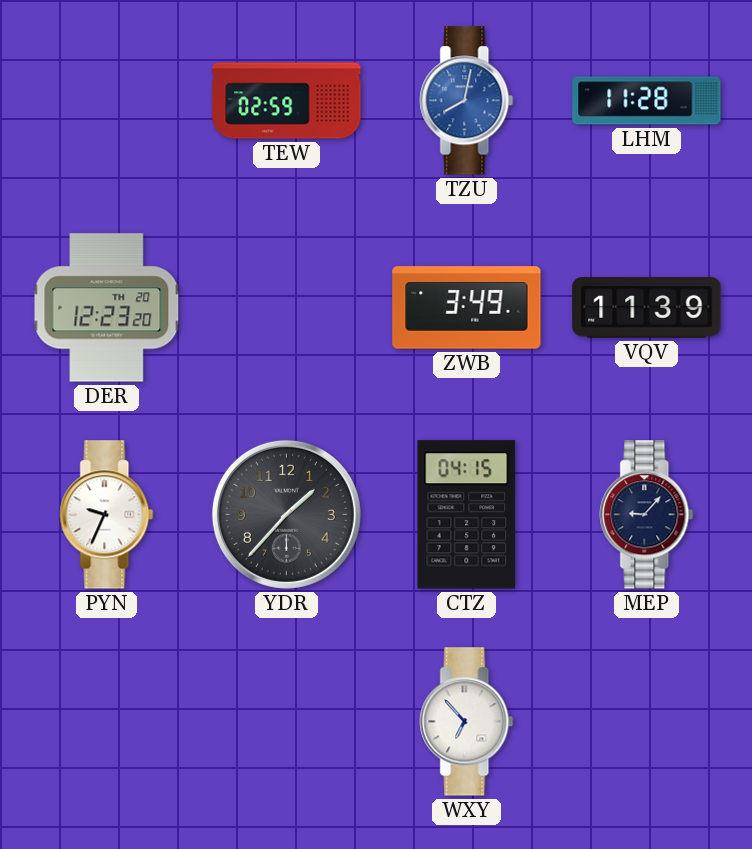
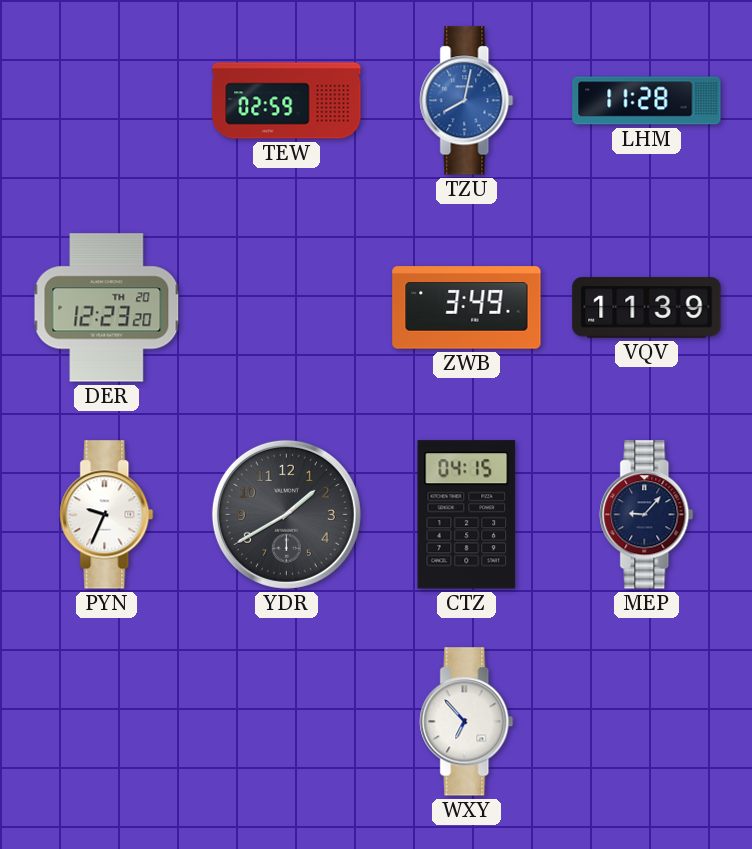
YDR: 1:37 -> 1:40
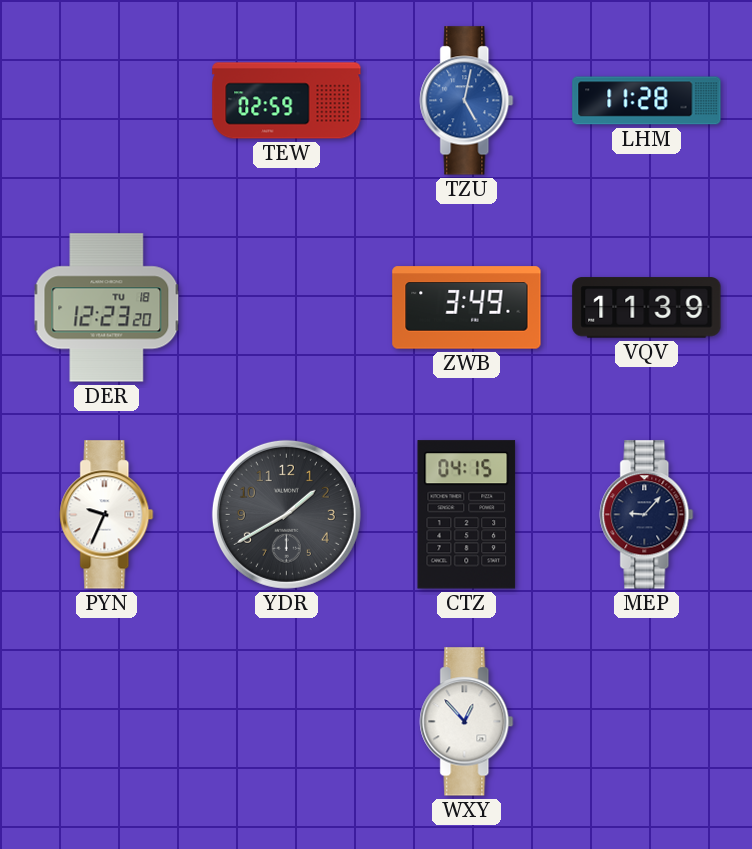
TZU: 8:02 -> 5:02
DER date: TH 20 -> TU 18
WXY: 6:53 -> 12:53
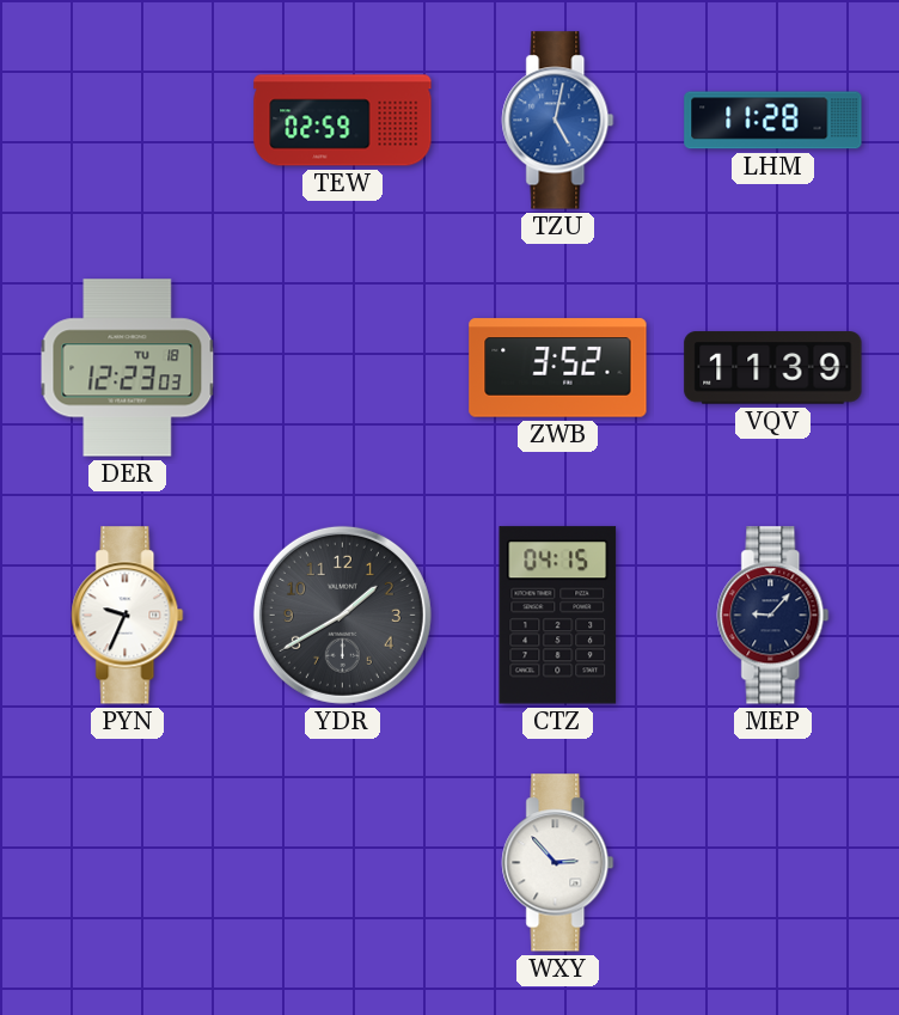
DER: 12:23:20 -> 12:23:03
ZWB: 3:49 -> 3:52
WXY: 12:53 -> 2:53
